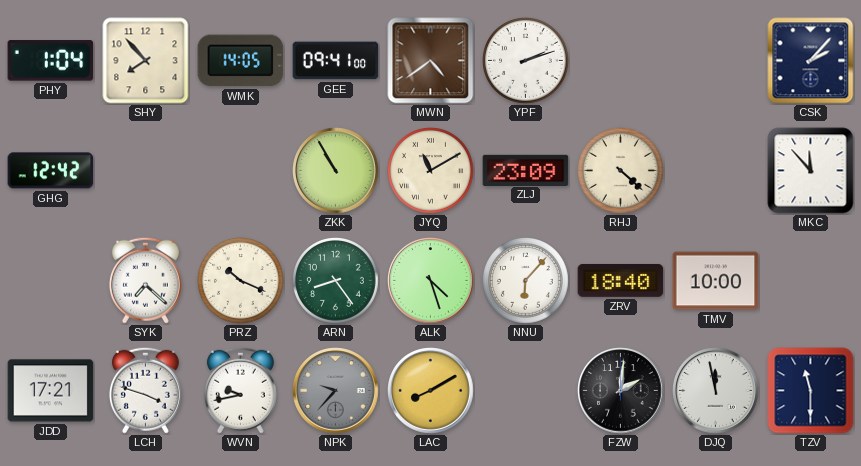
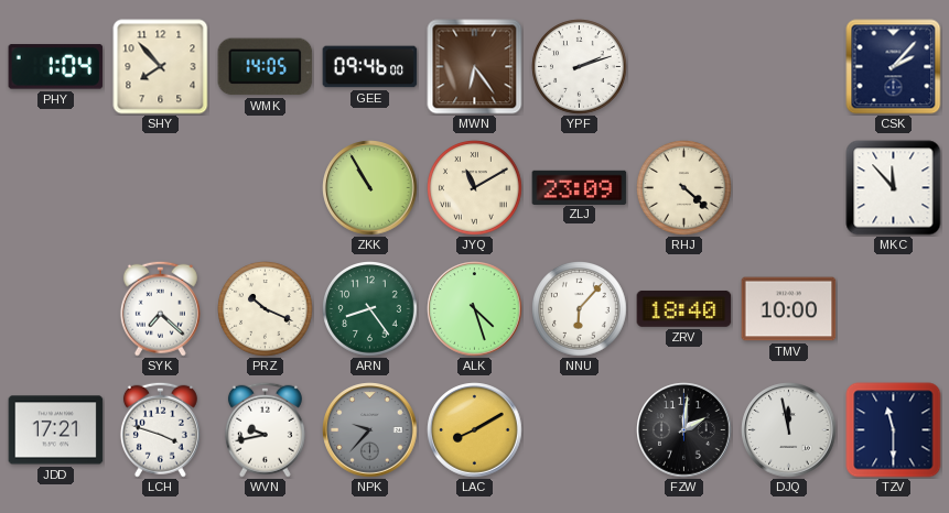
GEE: 09:41 -> 09:46
MWN: 4:39 -> 6:24
GHG: 12:42 -> none
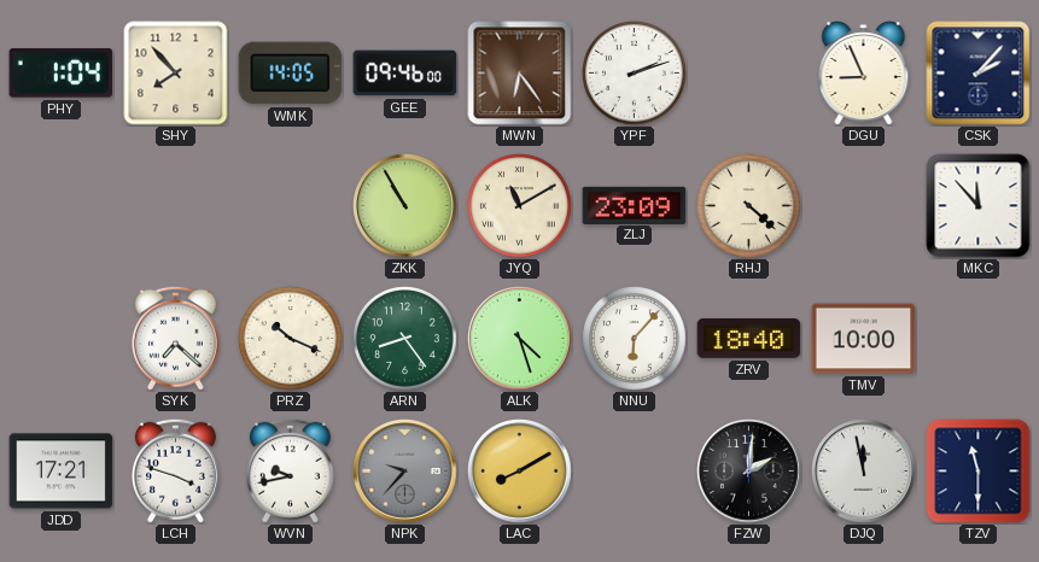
DGU: none -> 8:56
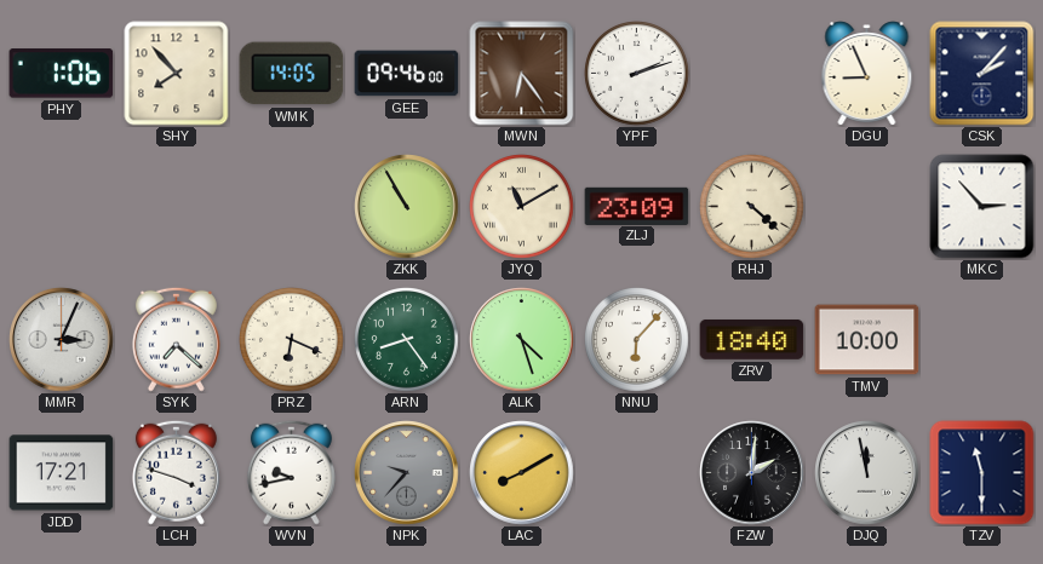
PHY: 1:04 -> 1:06
MKC: 11:53 -> 2:53
MMR: none -> 3:04
PRZ: 10:19 -> 6:19
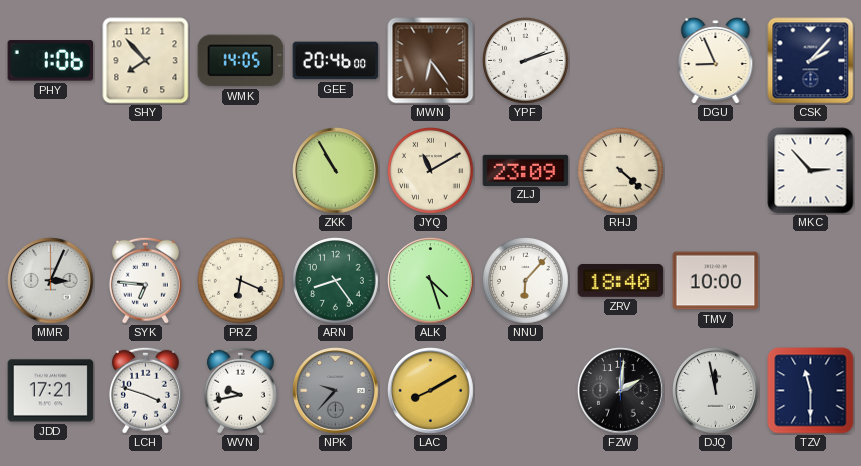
GEE: 09:46 -> 20:46
SYK: 7:22 -> 6:46
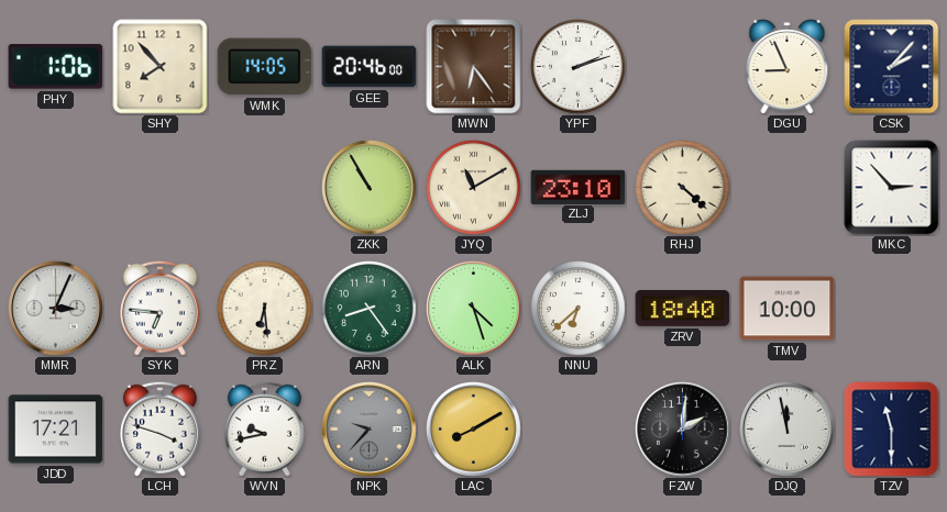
ZLJ: 23:09 -> 23:10
PRZ: 6:19 -> 6:29
NNU: 6:07 -> 6:38
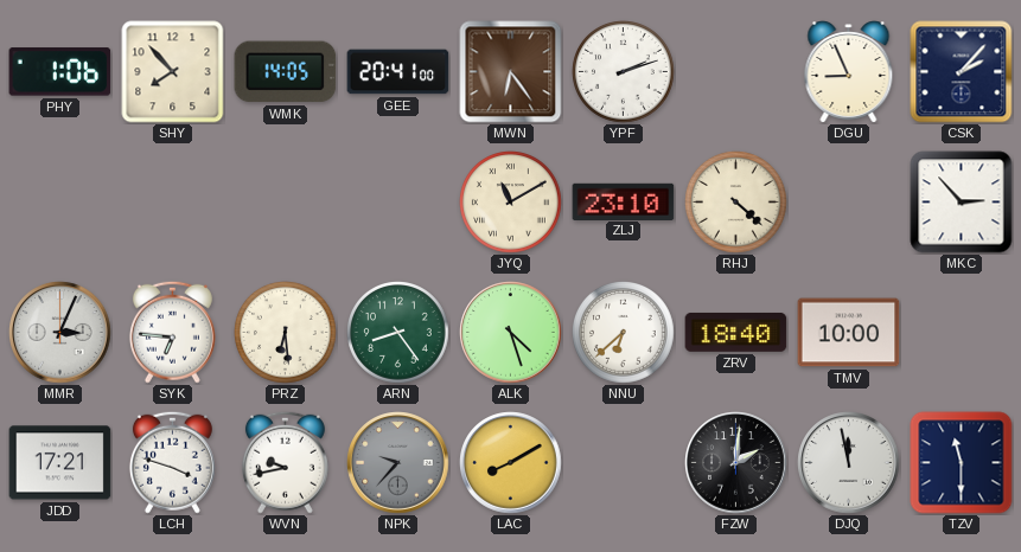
GEE: 20:46 -> 20:41
ZKK: 10:55 -> none
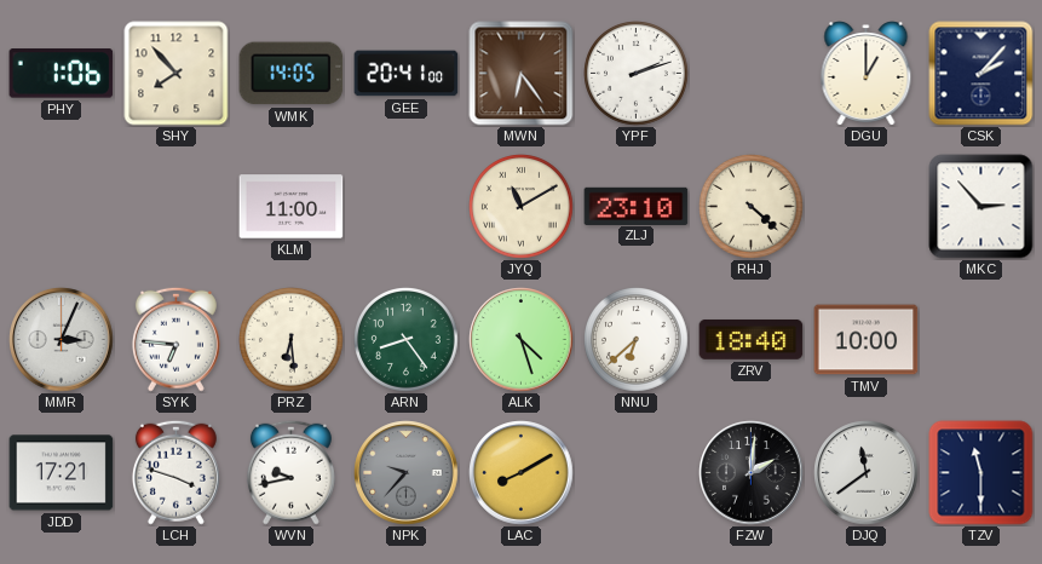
DGU: 8:56 -> 1:00
KLM: none -> 11:00
DJQ: 11:58 -> 11:39
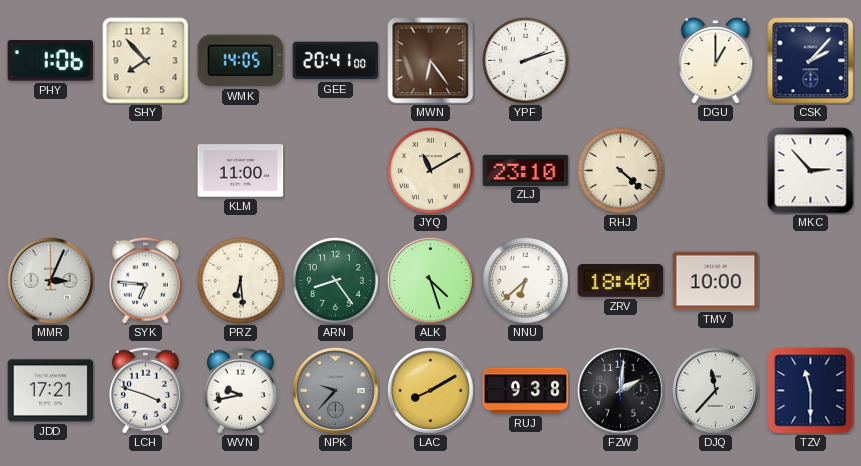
RUJ: none -> 9:38
DJQ: 11:39 -> 11:37
